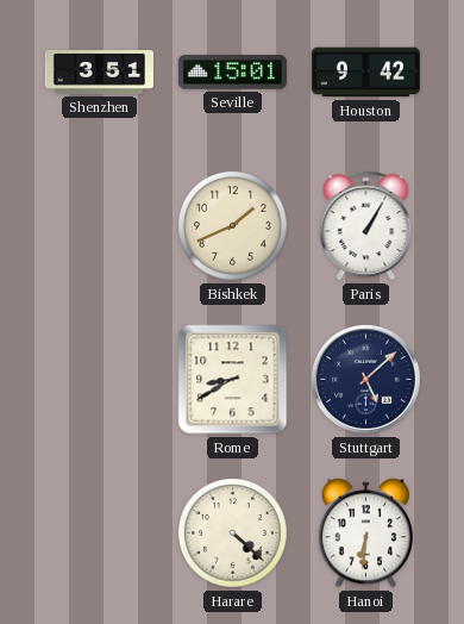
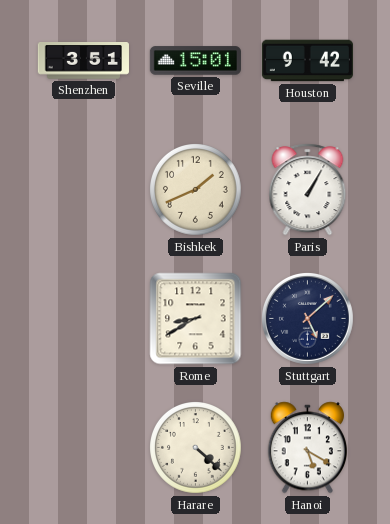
Hanoi: 6:31 -> 5:20
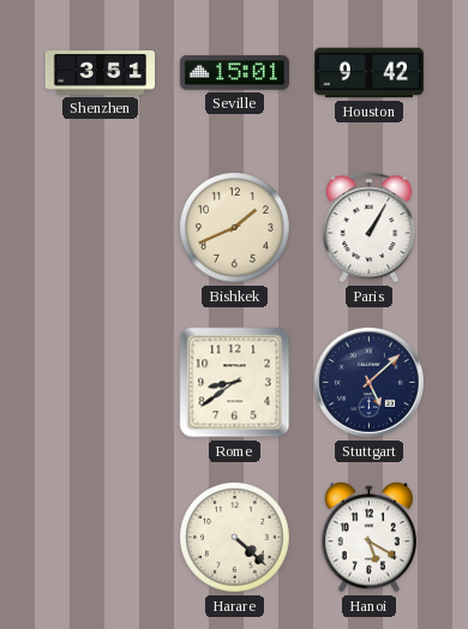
Rome: 8:40 -> 8:39
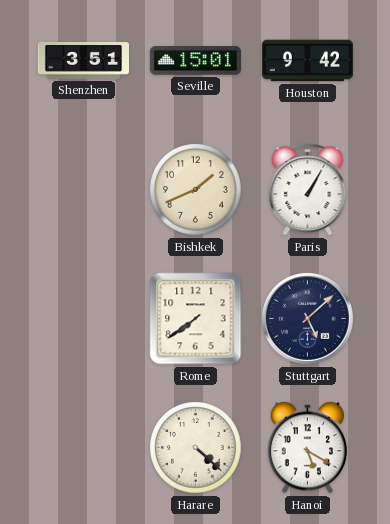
Rome: 8:39 -> 7:39
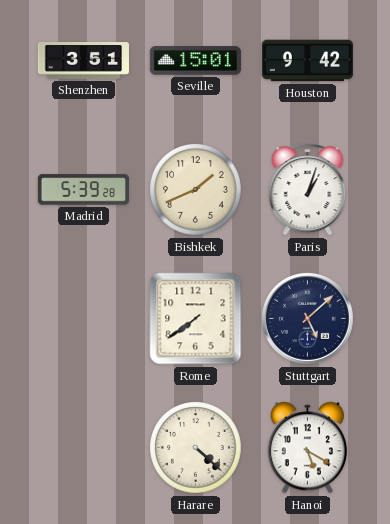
Madrid: none -> 5:39
Paris: 1:05 -> 1:03
